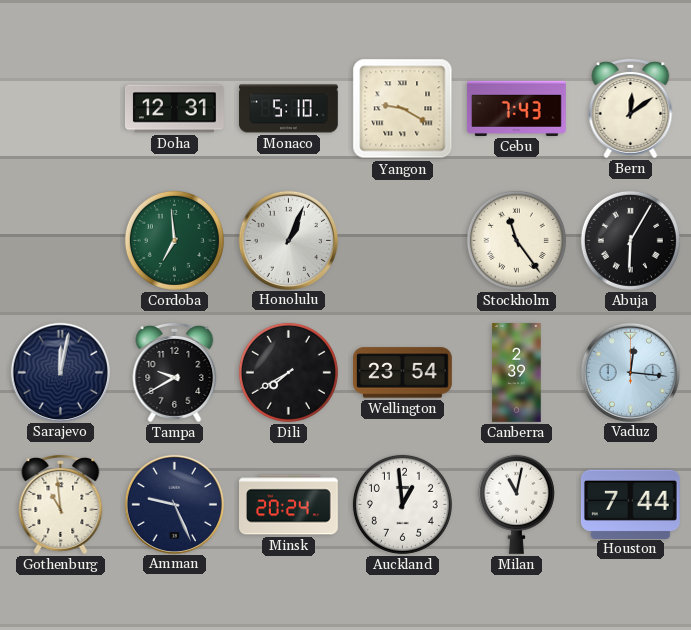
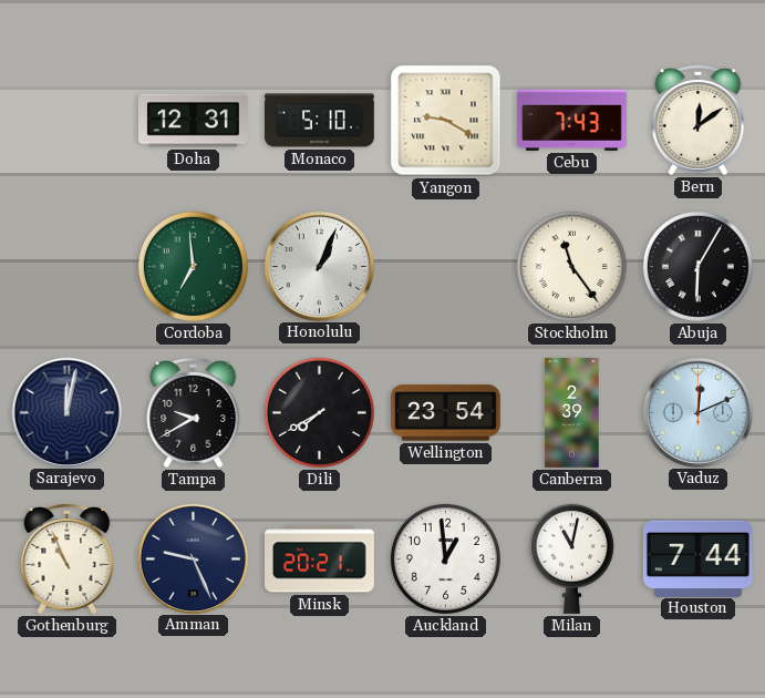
Vaduz: 12:16 -> 12:11
Gothenburg: 10:59 -> 10:56
Minsk: 20:24 -> 20:21
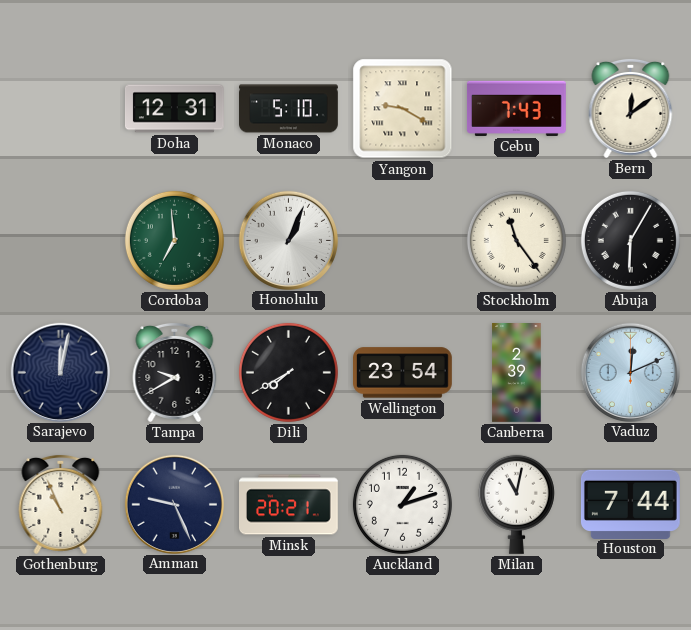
Auckland: 12:59 -> 1:12
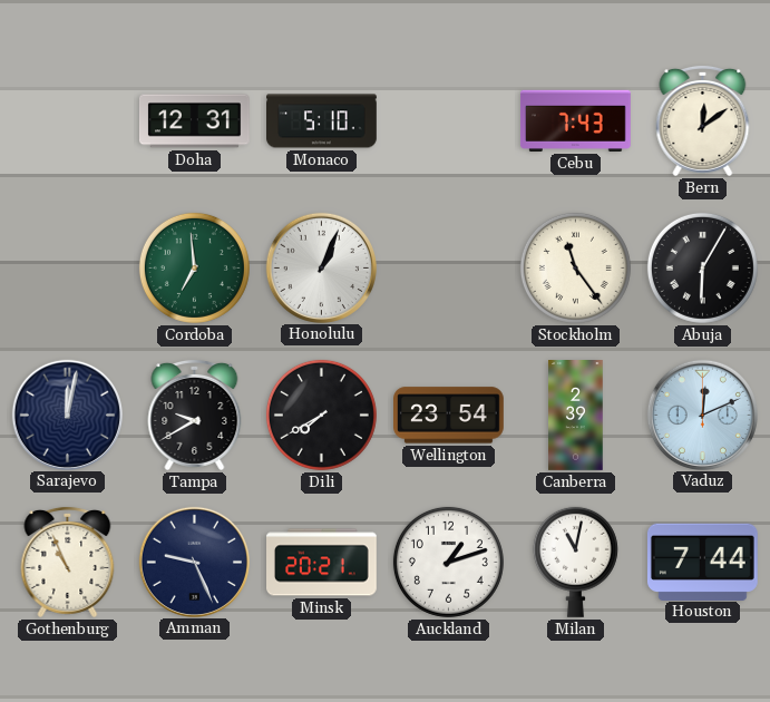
Yangon: 9:20 -> none
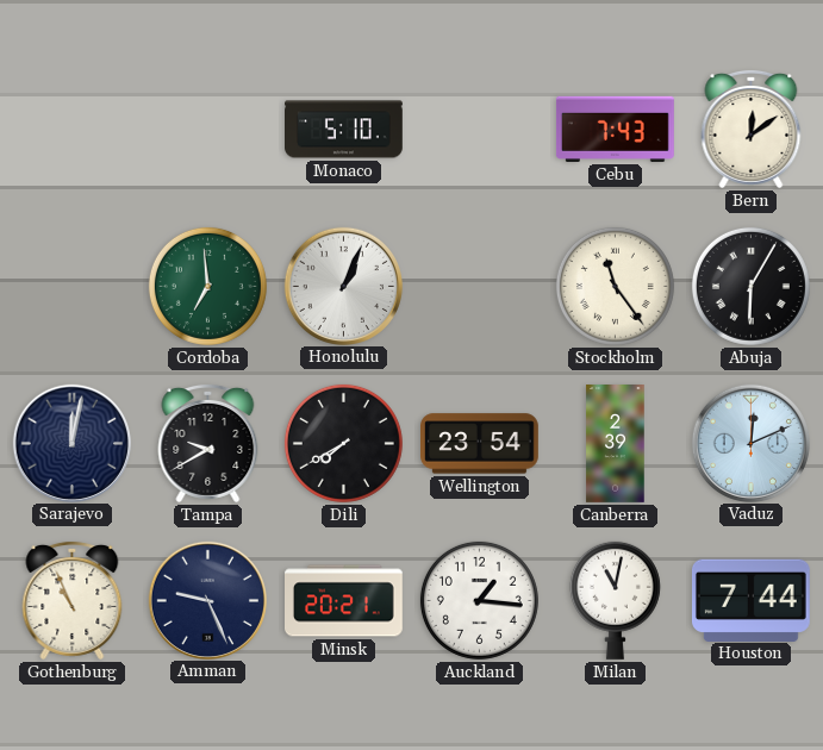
Doha: 12:31 -> none
Auckland: 1:12 -> 1:16
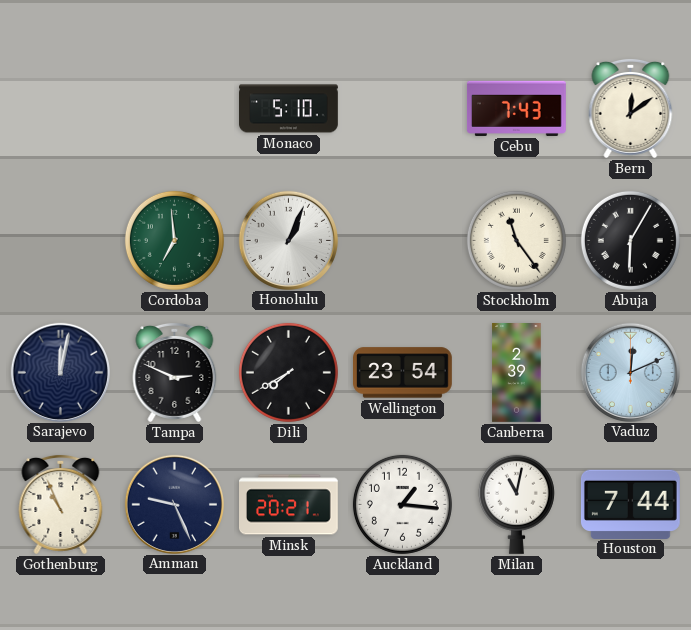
Tampa: 9:40 -> 2:49
